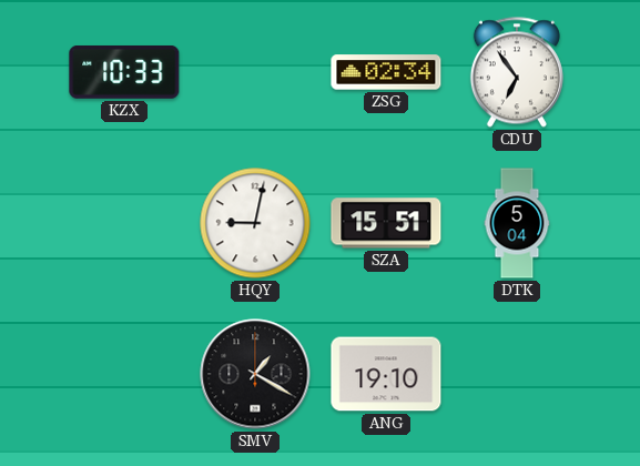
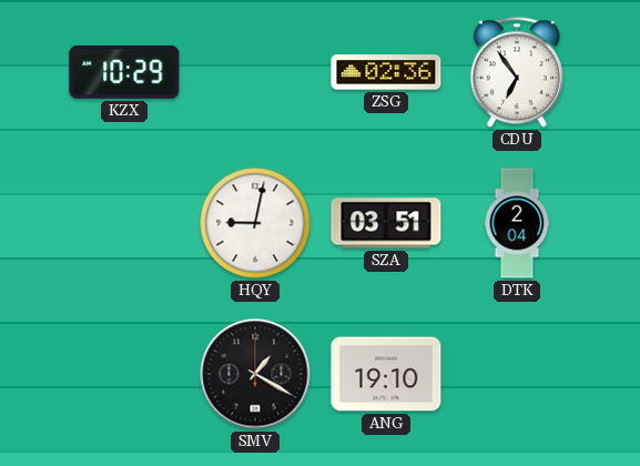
KZX: 10:33 -> 10:29
ZSG: 02:34 -> 02:36
SZA: 15:51 -> 03:51
DTK: 5:04 -> 2:04
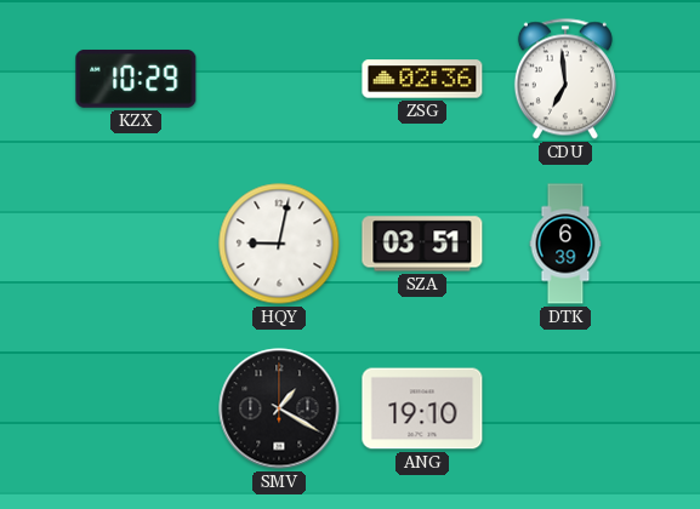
CDU: 6:54 -> 6:59
DTK: 2:04 -> 6:39
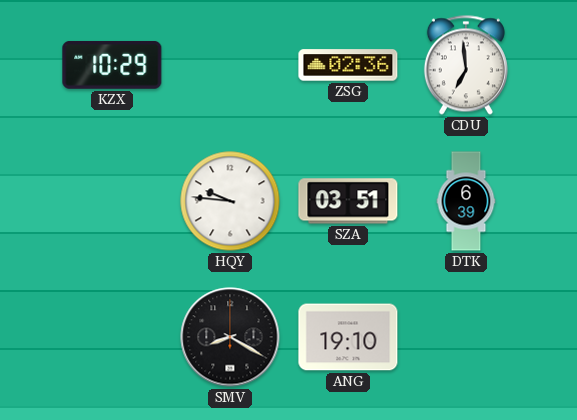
HQY: 9:02 -> 9:46
SMV: 1:20 -> 8:20
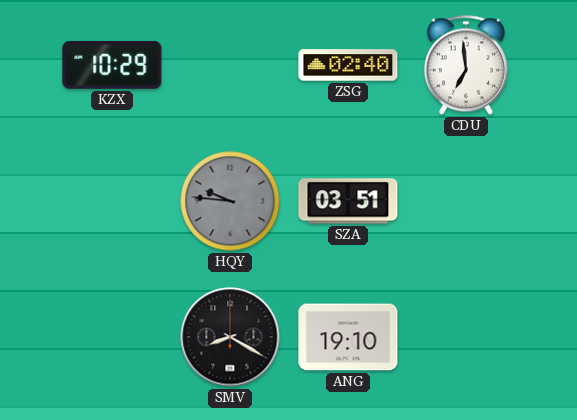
ZSG: 02:36 -> 02:40
HQY dial: white -> grey
DTK: 6:39 -> none
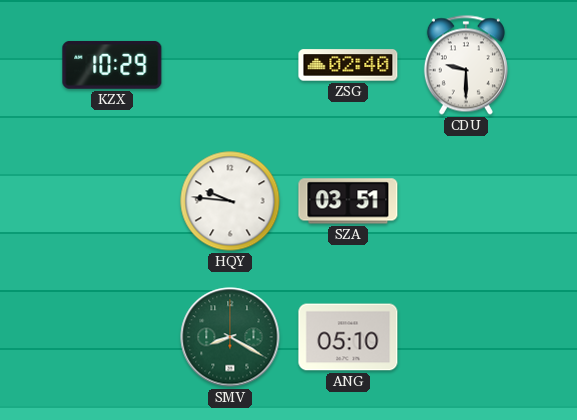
CDU: 6:59 -> 9:30
HQY dial: grey -> white
SMV dial: black -> green
ANG: 19:10 -> 05:10
